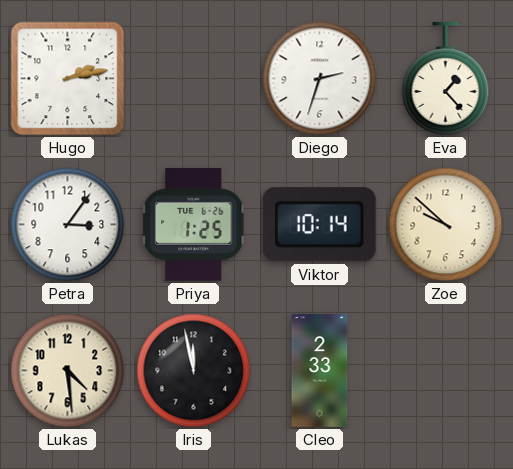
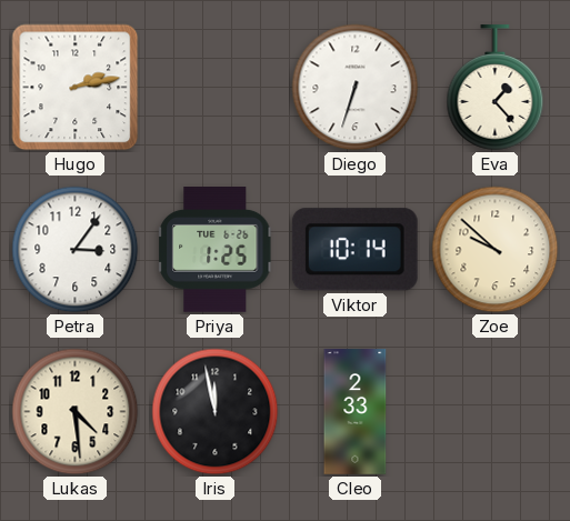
Diego: 2:33 -> 6:33
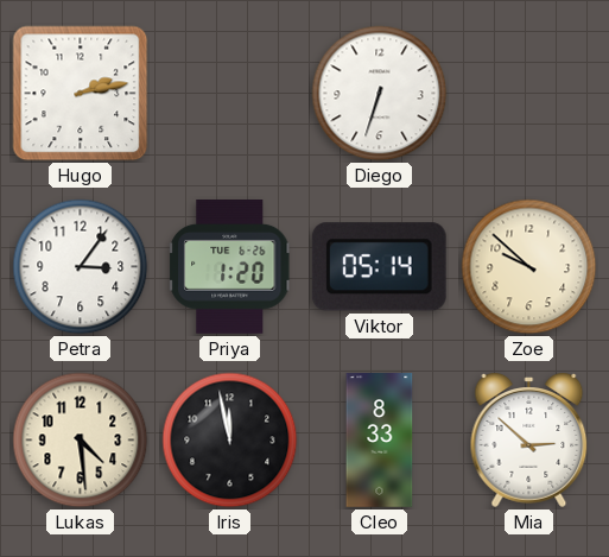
Eva: 1:23 -> none
Priya: 1:25 -> 1:20
Viktor: 10:14 -> 05:14
Cleo: 2:33 -> 8:33
Mia: none -> 2:52
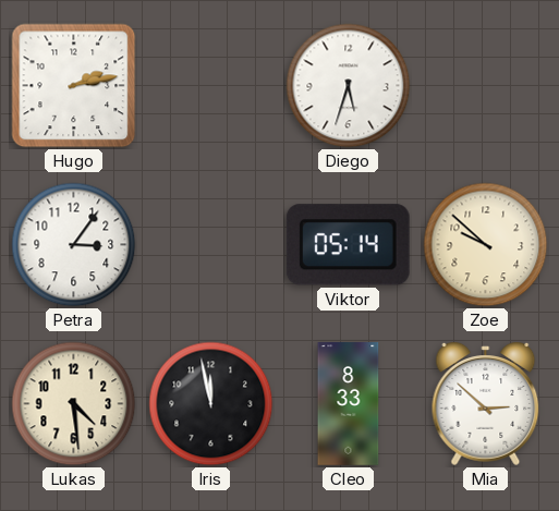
Diego: 6:33 -> 5:33
Priya: 1:20 -> none
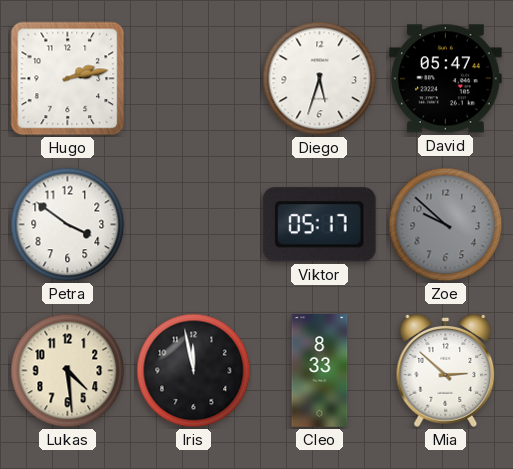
David: none -> 05:47
Petra: 3:06 -> 3:51
Viktor: 05:14 -> 05:17
Zoe dial: cream -> grey
